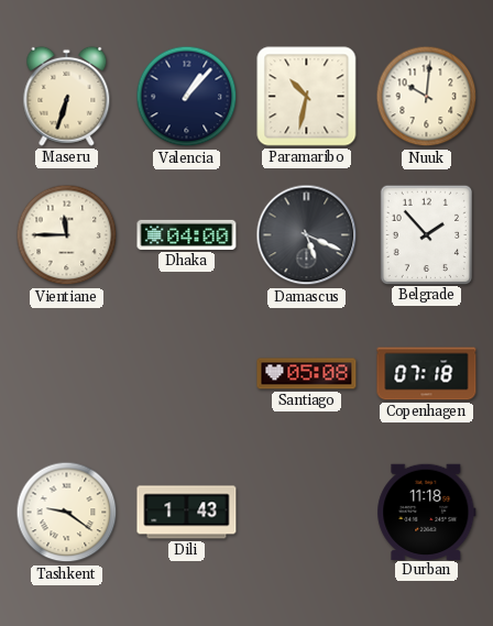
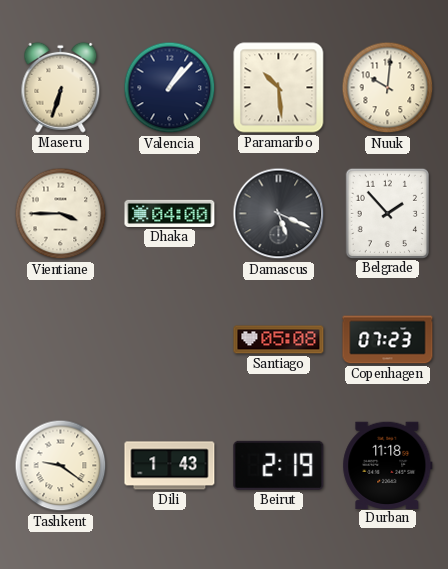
Paramaribo: 10:32 -> 10:29
Vientiane: 11:45 -> 3:45
Copenhagen: 07:18 -> 07:23
Beirut: none -> 2:19
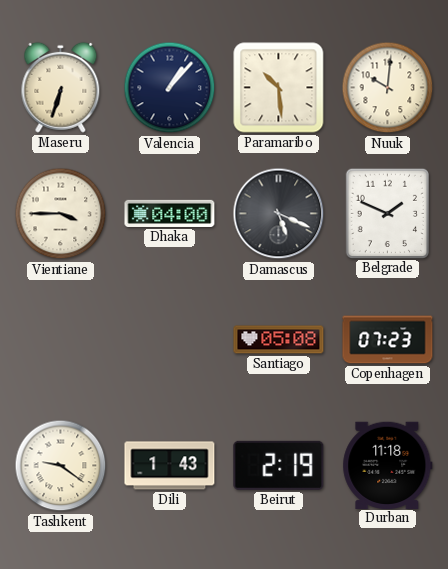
Belgrade: 1:53 -> 1:49
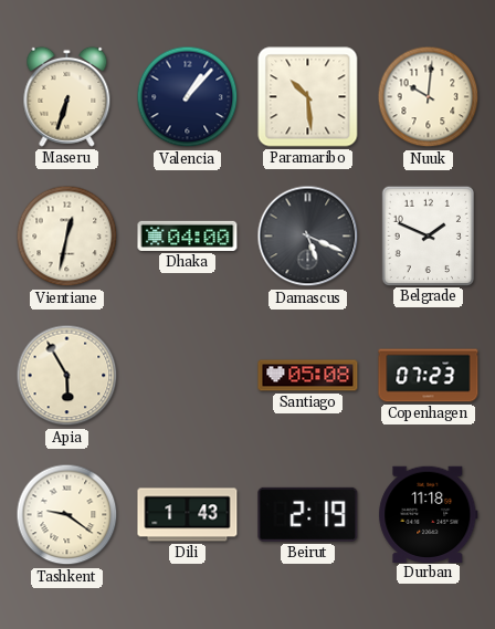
Vientiane: 3:45 -> 12:32
Apia: none -> 5:55
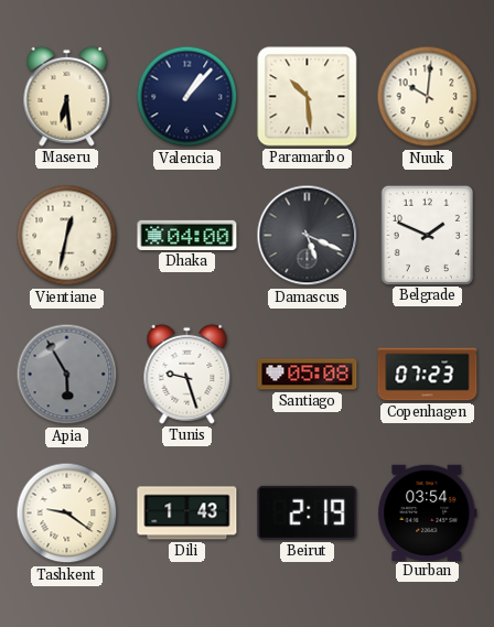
Maseru: 6:33 -> 6:29
Apia dial: cream -> grey
Tunis: none -> 9:27
Durban: 11:18 -> 03:54
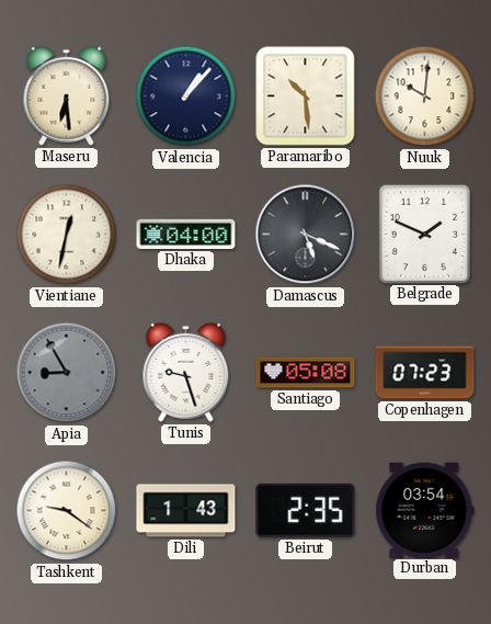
Apia: 5:55 -> 8:55
Beirut: 2:19 -> 2:35
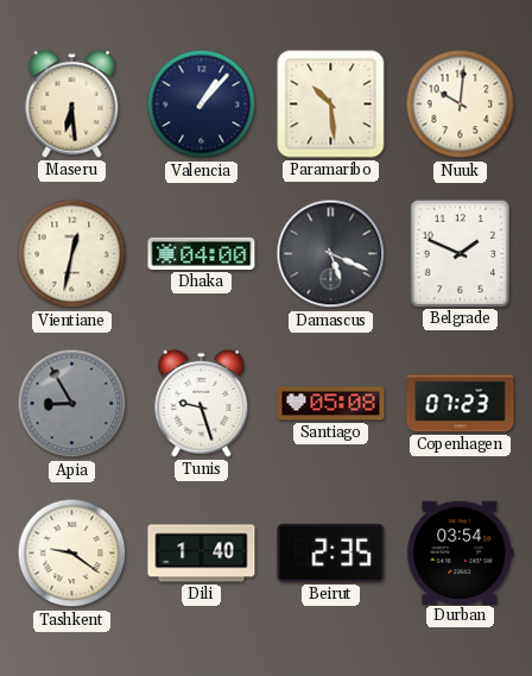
Dili: 1:43 -> 1:40
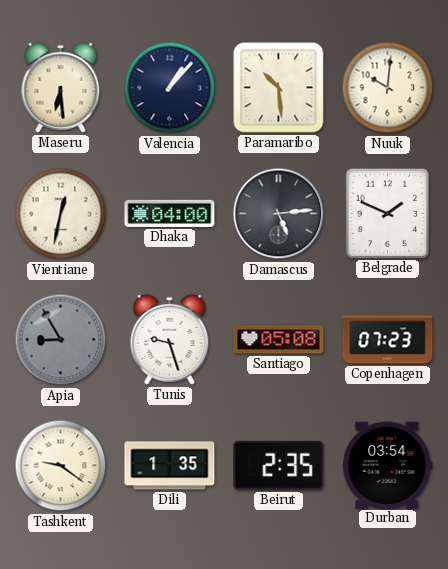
Damascus: 5:19 -> 5:14
Dili: 1:40 -> 1:35
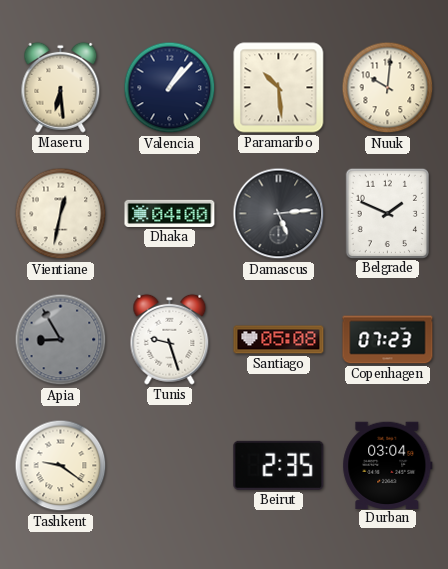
Dili: 1:35 -> none
Durban: 03:54 -> 03:04
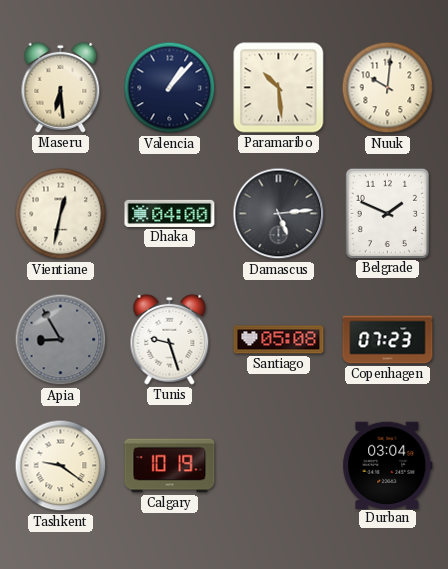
Calgary: none -> 10:19
Beirut: 2:35 -> none
